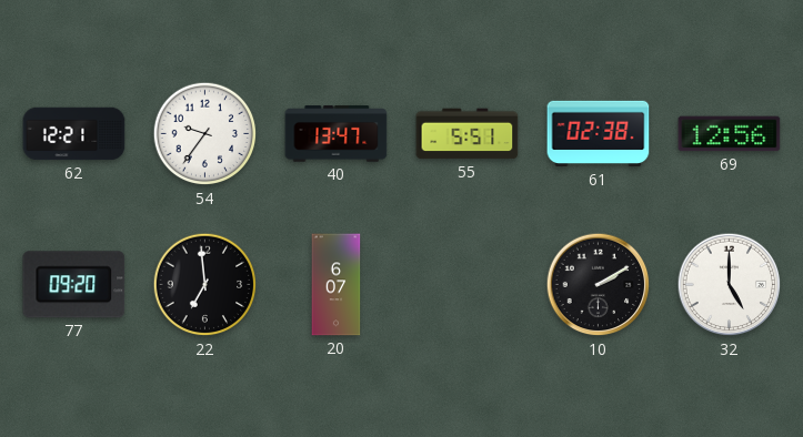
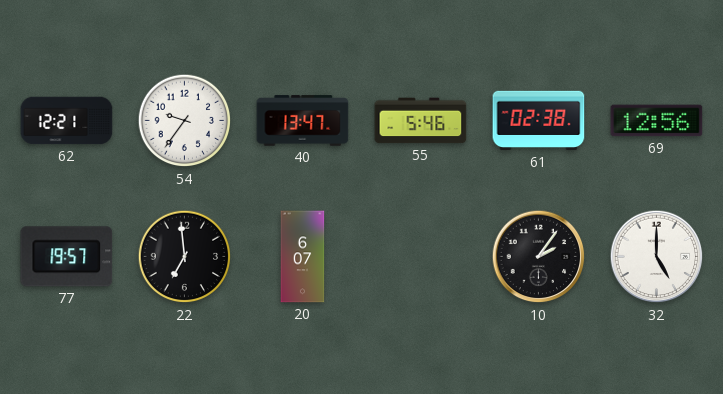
55: 5:51 -> 5:46
77: 09:20 -> 19:57
10: 2:10 -> 2:06
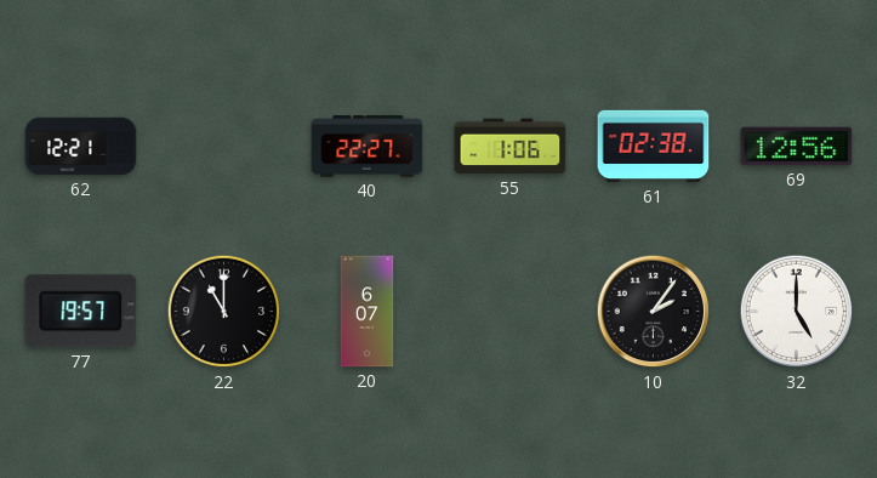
54: 9:36 -> none
40: 13:47 -> 22:27
55: 5:46 -> 1:06
22: 6:59 -> 11:00
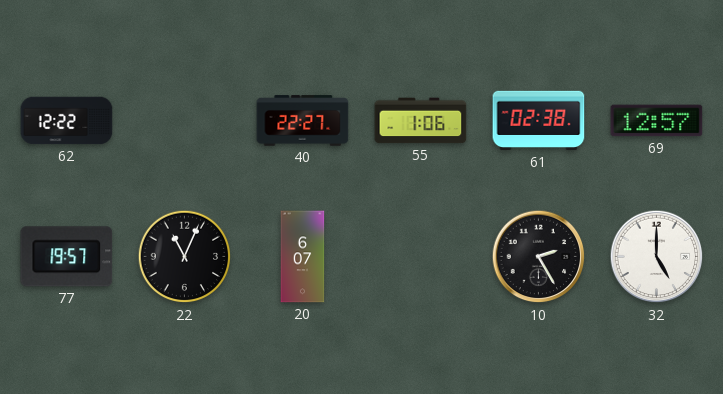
62: 12:21 -> 12:22
69: 12:56 -> 12:57
22: 11:00 -> 11:04
10: 2:06 -> 2:25
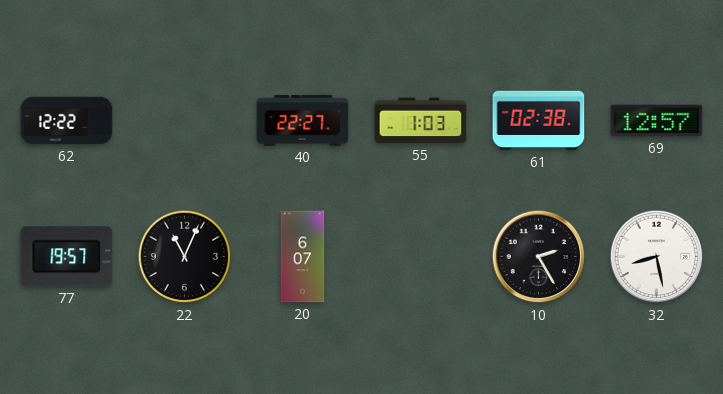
55: 1:06 -> 1:03
32: 5:00 -> 8:28
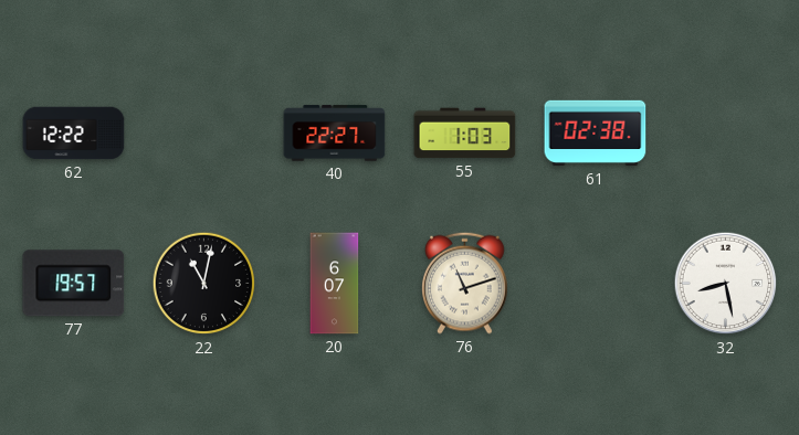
69: 12:57 -> none
22: 11:04 -> 11:02
76: none -> 11:12
10: 2:25 -> none
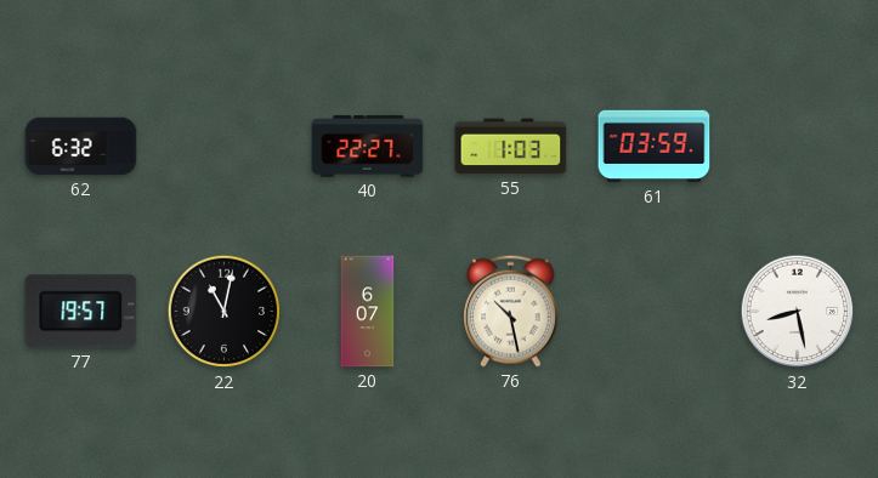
62: 12:22 -> 6:32
61: 02:38 -> 03:59
76: 11:12 -> 10:28
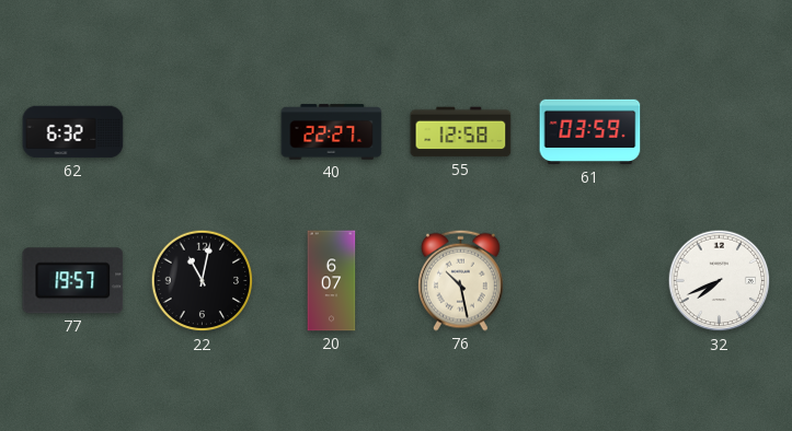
55: 1:03 -> 12:58
32: 8:28 -> 7:41
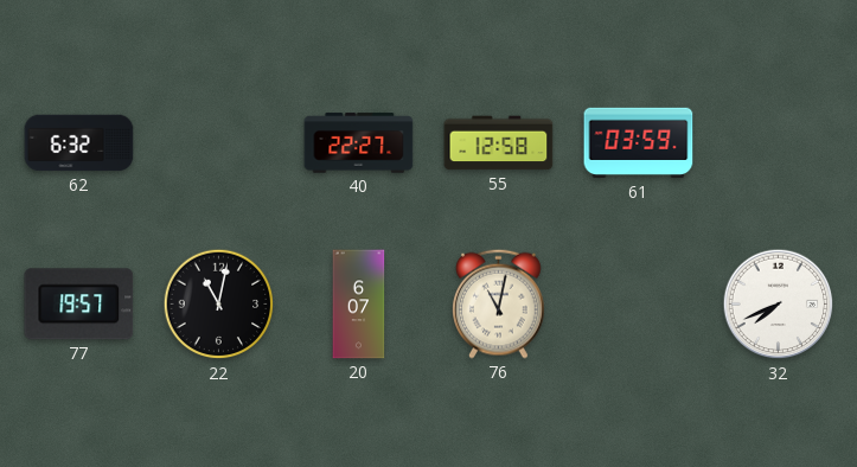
76: 10:28 -> 11:02
